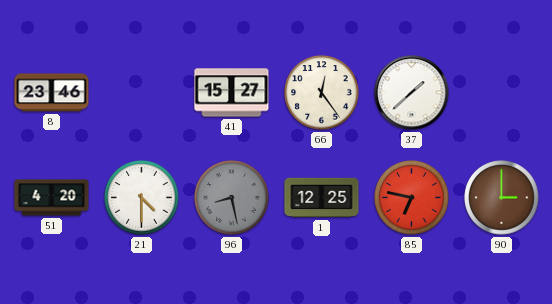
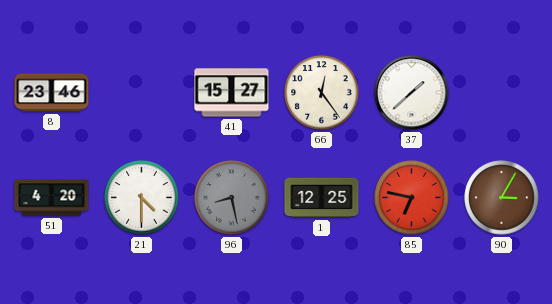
90: 3:00 -> 3:05
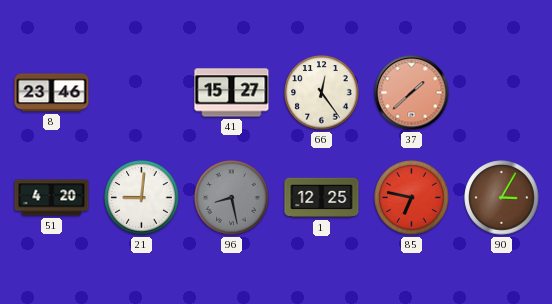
37 dial: white -> salmon
21: 4:30 -> 9:01
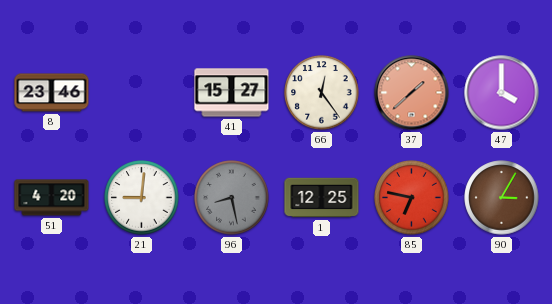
47: none -> 4:00
